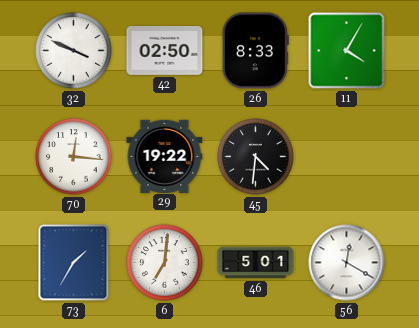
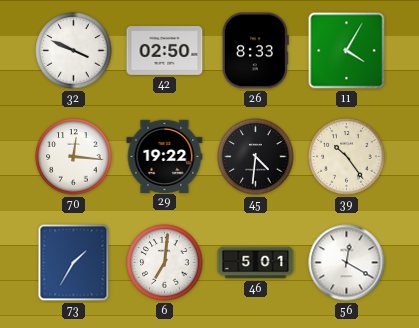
39: none -> 10:24
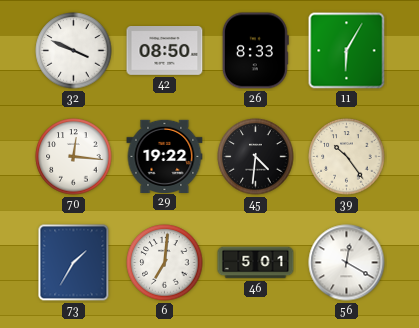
42: 02:50 -> 08:50
11: 4:05 -> 6:05
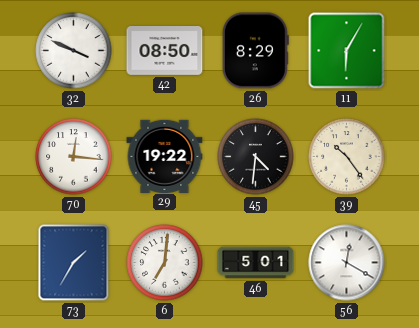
26: 8:33 -> 8:29
